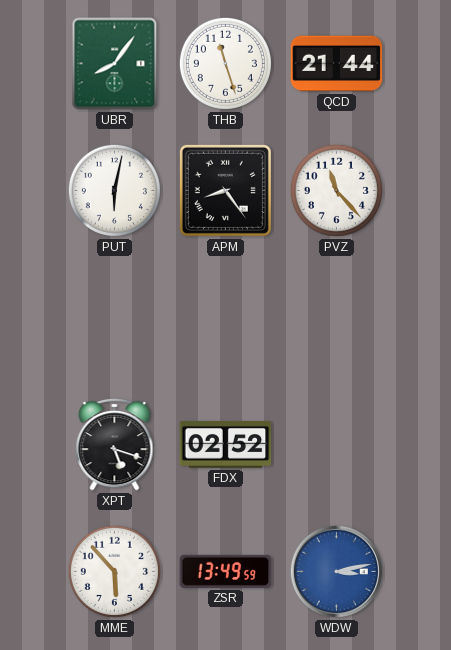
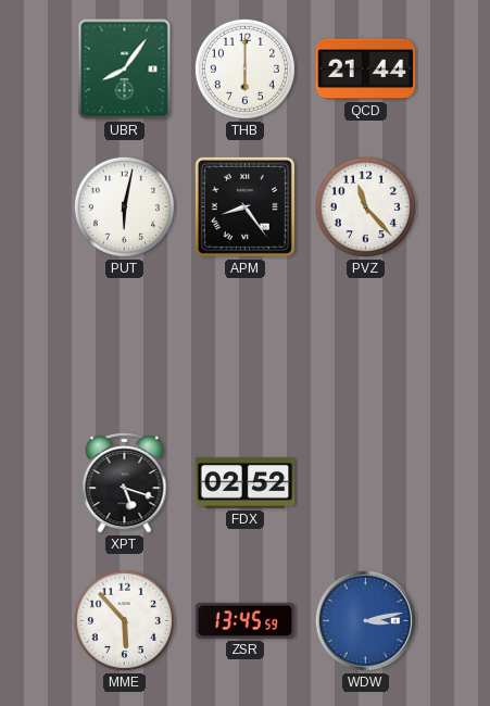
THB: 11:27 -> 6:00
ZSR: 13:49 -> 13:45
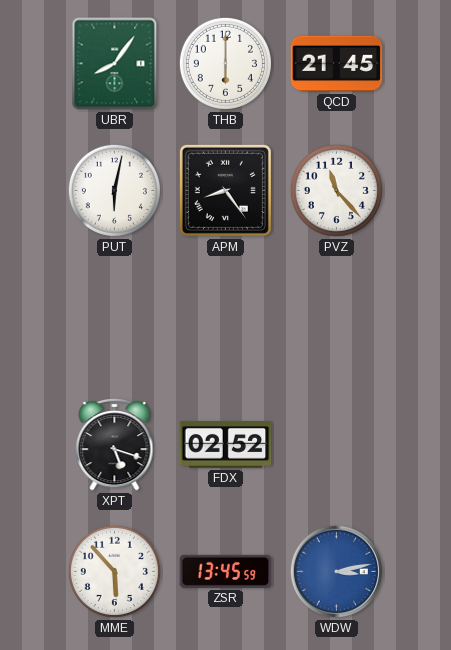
QCD: 21:44 -> 21:45
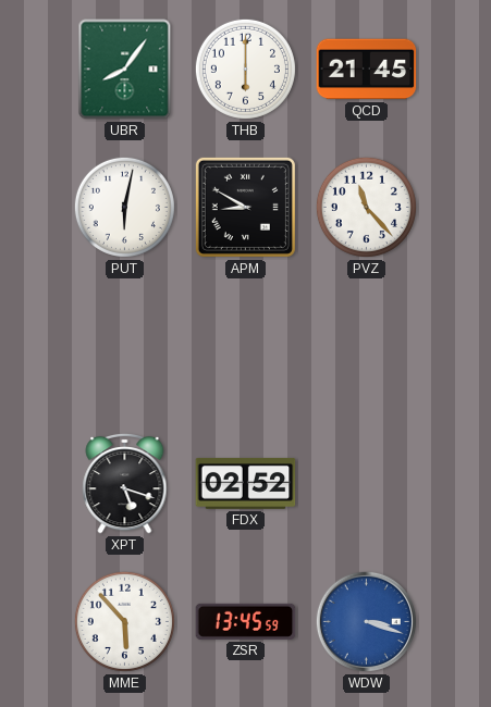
APM: 8:24 -> 8:50
WDW: 3:13 -> 3:18
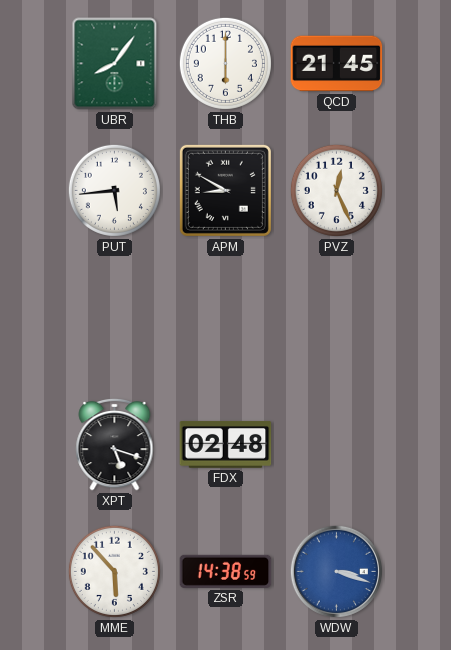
PUT: 6:02 -> 5:44
PVZ: 11:23 -> 12:26
FDX: 02:52 -> 02:48
ZSR: 13:45 -> 14:38
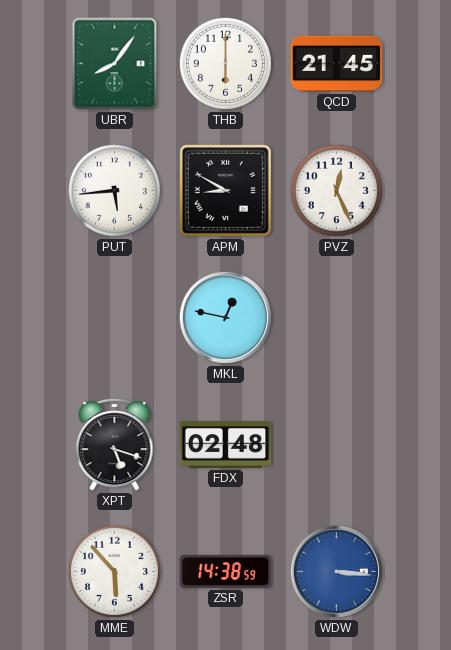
MKL: none -> 12:47
WDW: 3:18 -> 3:16
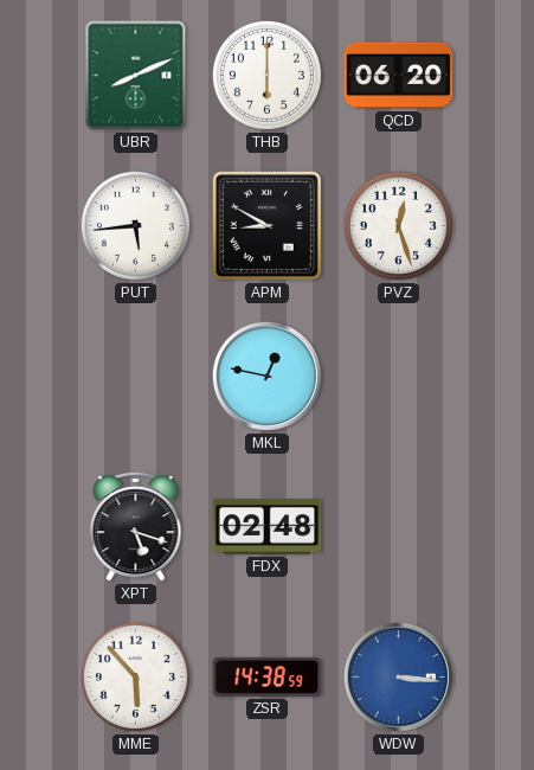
UBR: 8:06 -> 8:11
QCD: 21:45 -> 06:20
PVZ: 12:26 -> 12:27
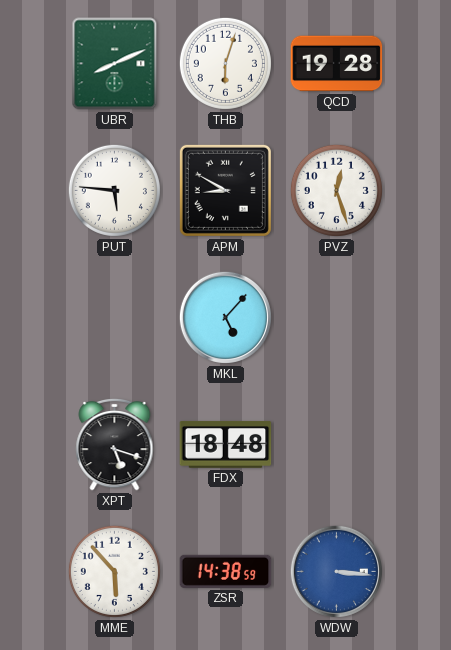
THB: 6:00 -> 6:03
QCD: 06:20 -> 19:28
PUT: 5:44 -> 5:46
MKL: 12:47 -> 5:07
FDX: 02:48 -> 18:48
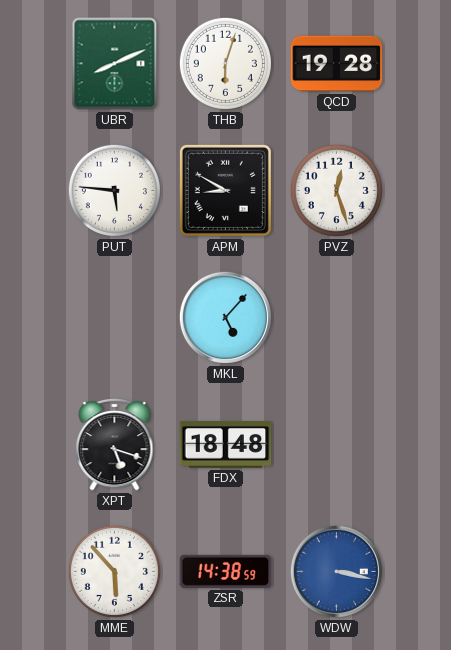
WDW: 3:16 -> 3:17
